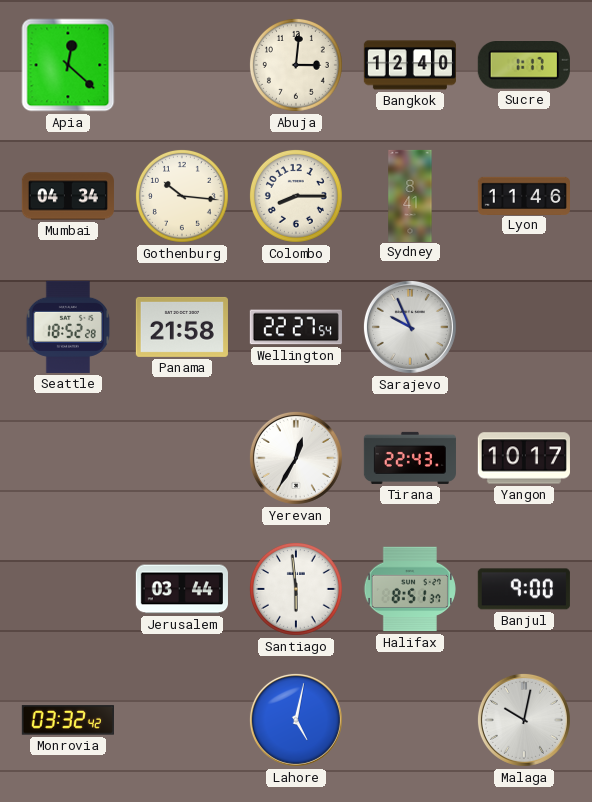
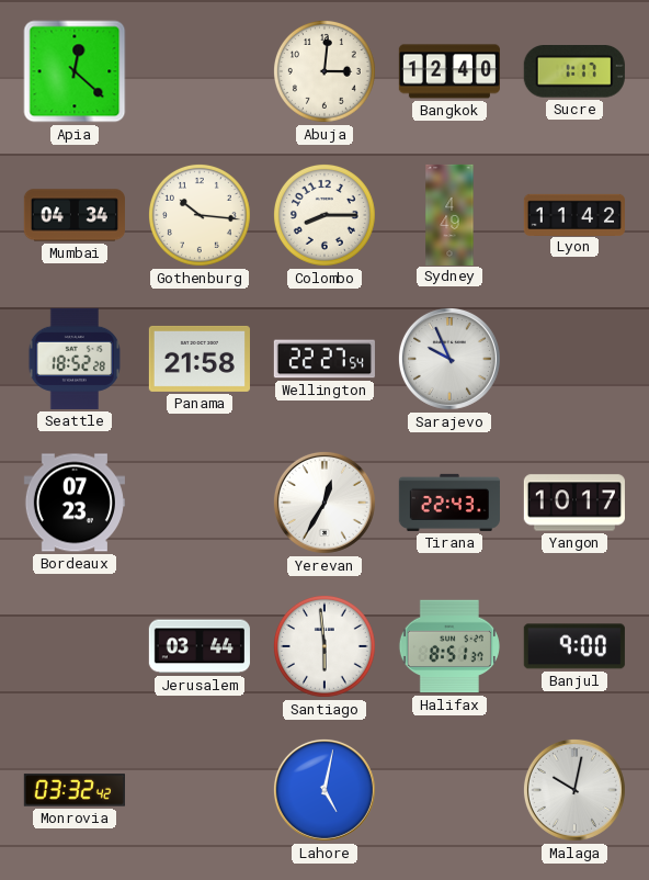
Sydney: 8:41 -> 4:49
Lyon: 11:46 -> 11:42
Bordeaux: none -> 07:23
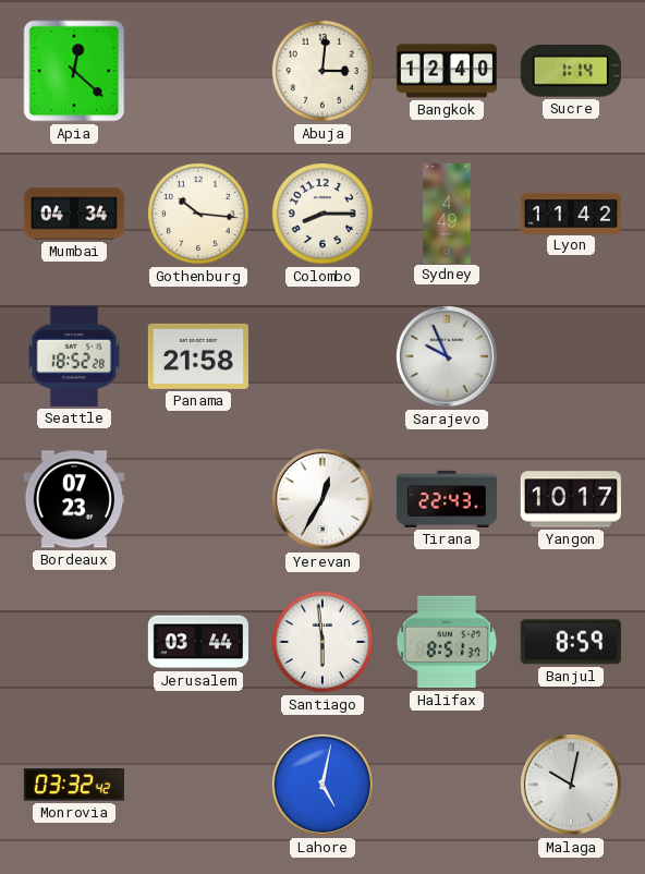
Sucre: 1:17 -> 1:14
Wellington: 22:27 -> none
Banjul: 9:00 -> 8:59
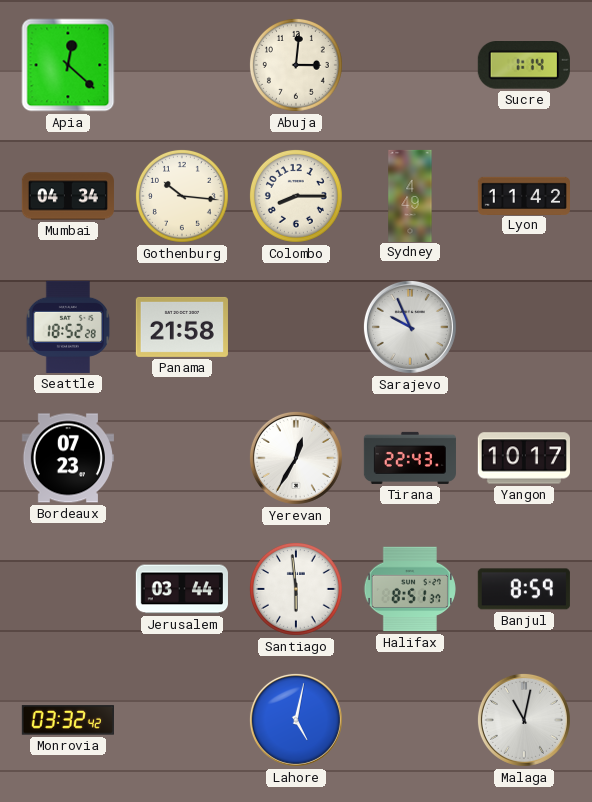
Bangkok: 12:40 -> none
Malaga: 10:02 -> 11:02
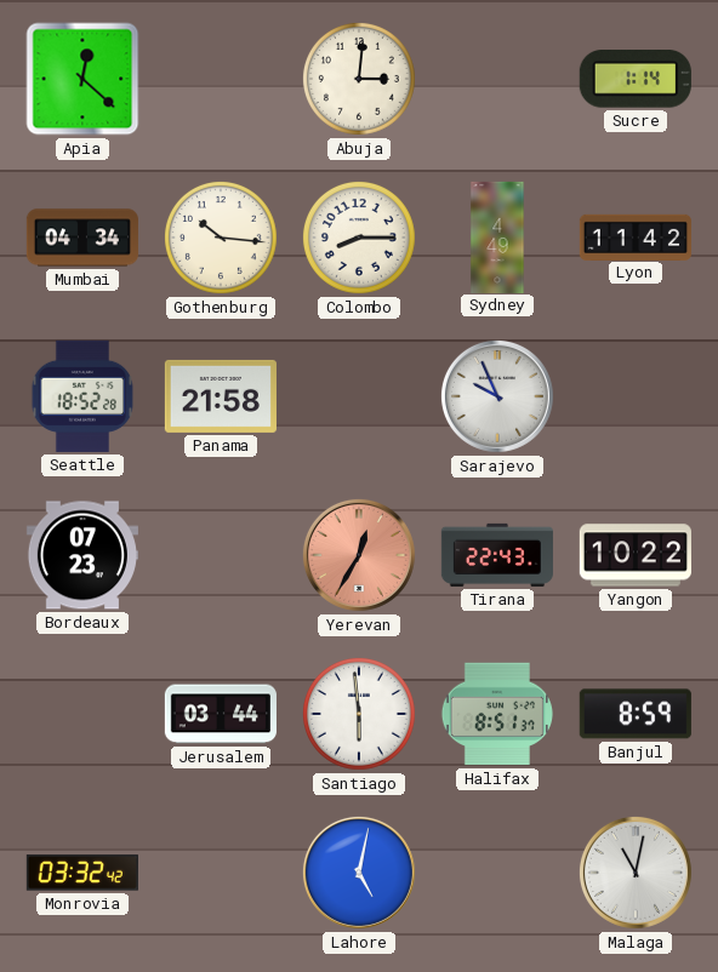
Yerevan dial: white -> salmon
Yangon: 10:17 -> 10:22
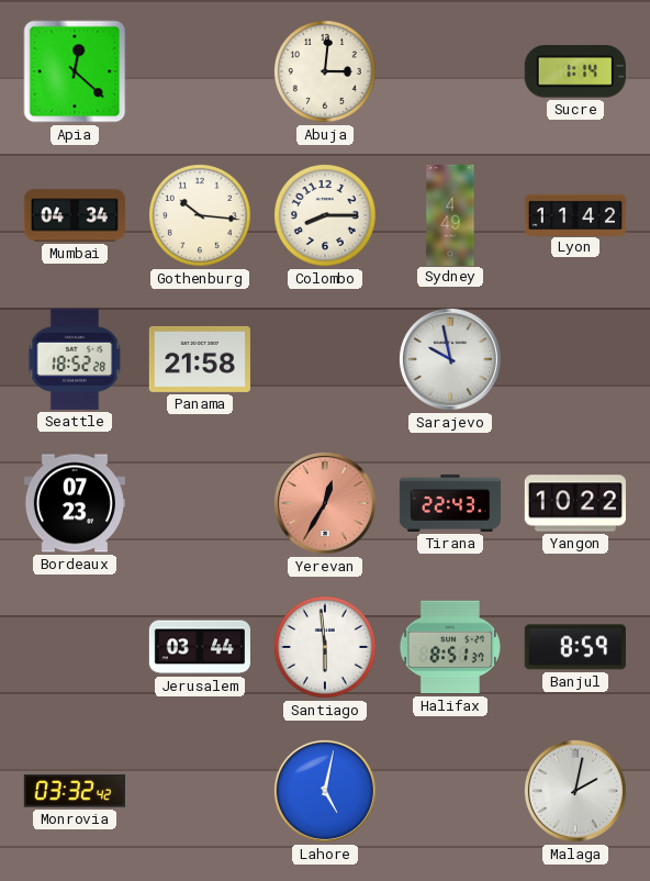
Sarajevo: 9:56 -> 9:58
Malaga: 11:02 -> 2:02
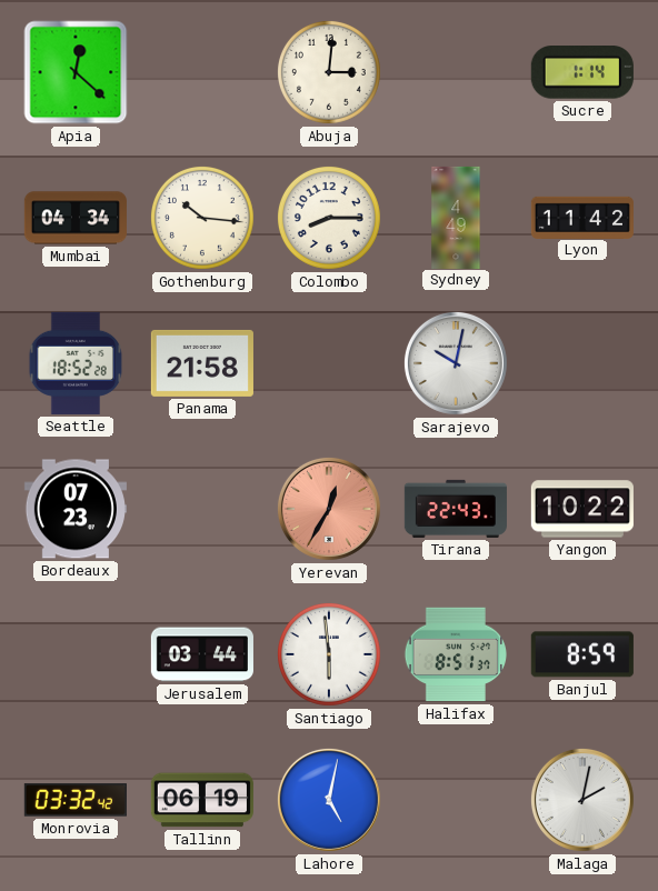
Sarajevo: 9:58 -> 10:02
Tallinn: none -> 06:19
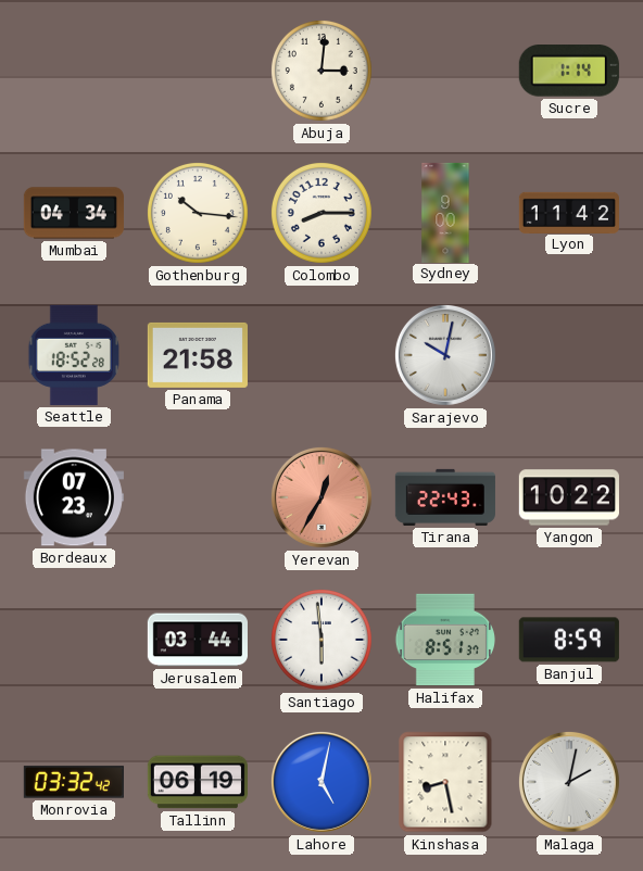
Apia: 12:22 -> none
Sydney: 4:49 -> 9:00
Kinshasa: none -> 8:28
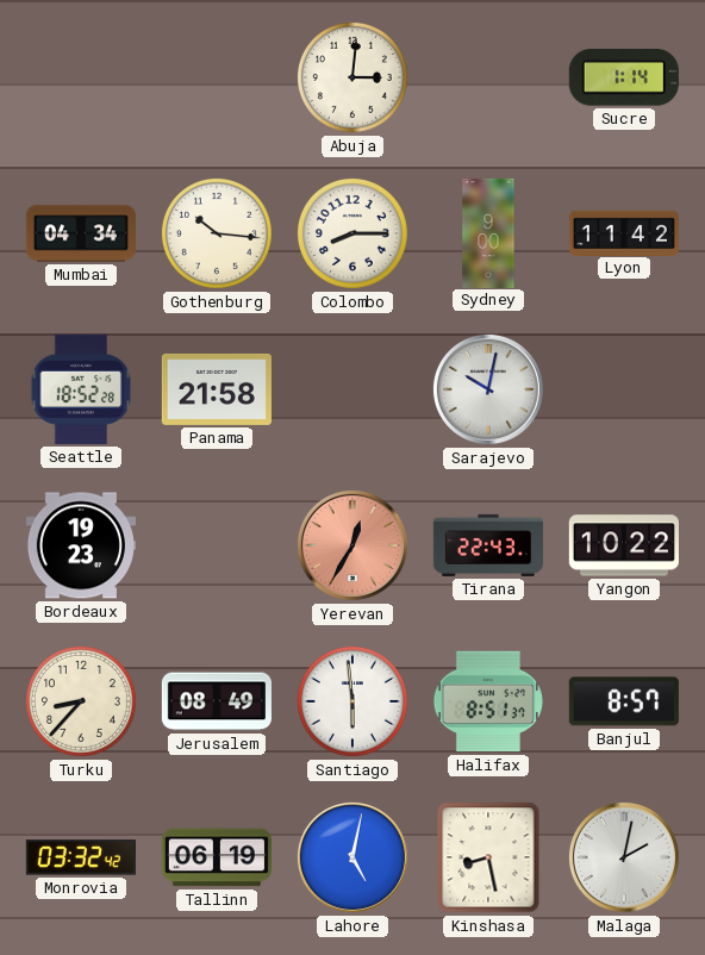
Bordeaux: 07:23 -> 19:23
Turku: none -> 8:37
Jerusalem: 03:44 -> 08:49
Banjul: 8:59 -> 8:57
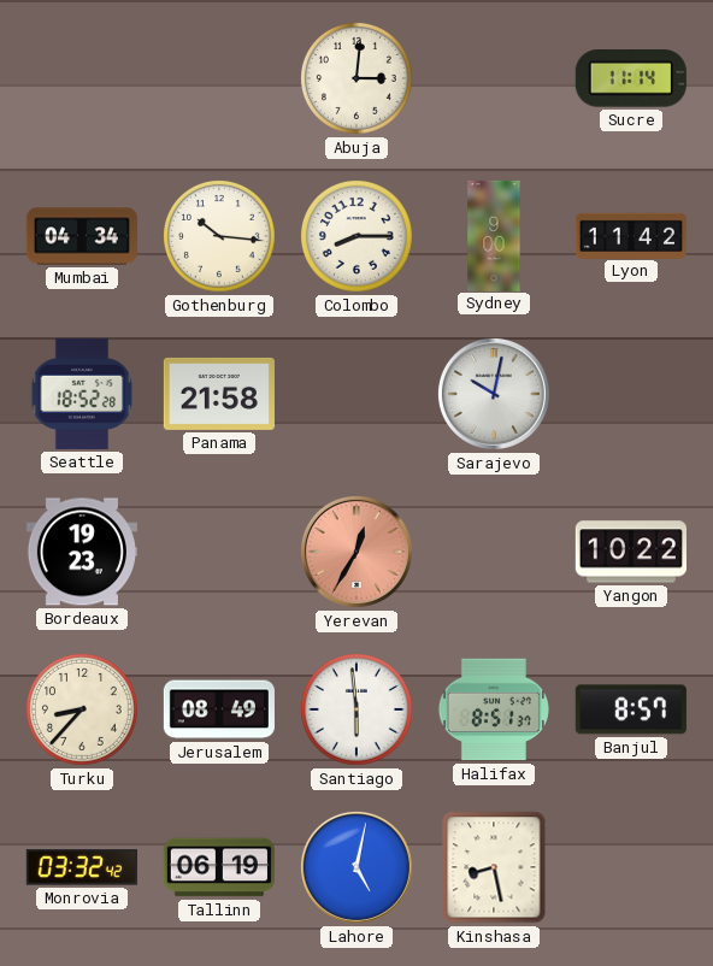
Sucre: 1:14 -> 11:14
Tirana: 22:43 -> none
Malaga: 2:02 -> none
